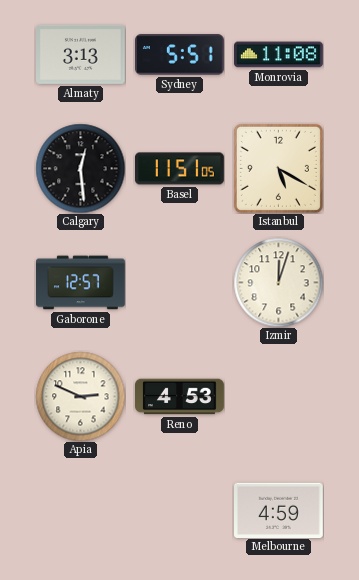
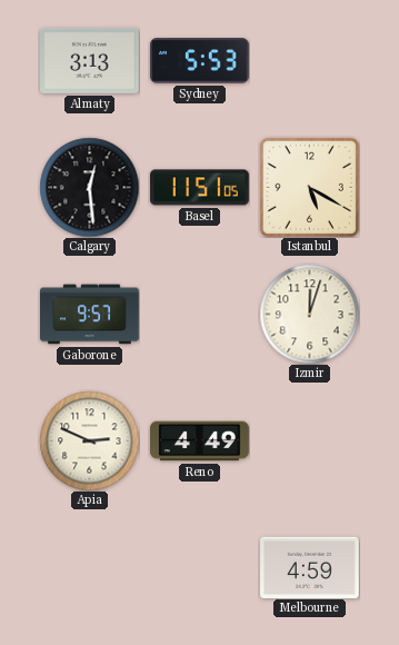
Sydney: 5:51 -> 5:53
Monrovia: 11:08 -> none
Gaborone: 12:57 -> 9:57
Reno: 4:53 -> 4:49
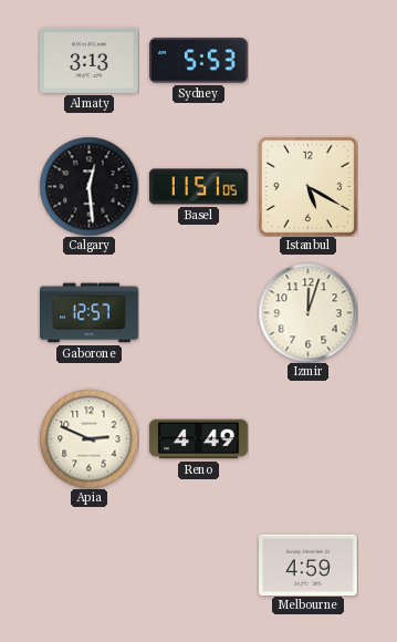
Gaborone: 9:57 -> 12:57
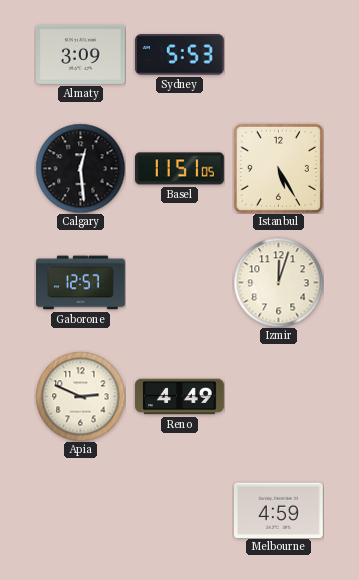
Almaty: 3:13 -> 3:09
Istanbul: 5:20 -> 5:25
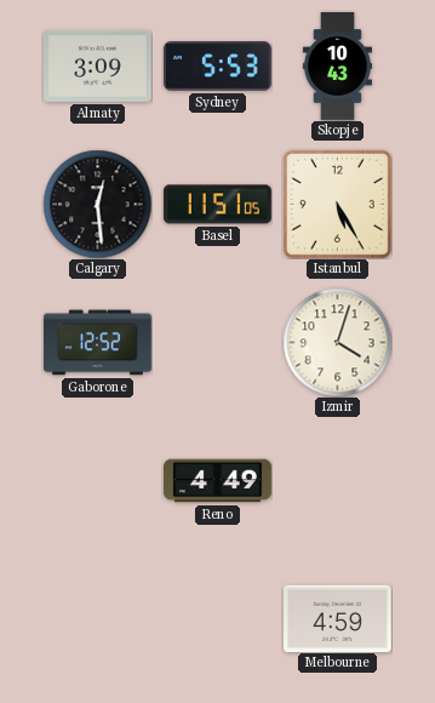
Skopje: none -> 10:43
Gaborone: 12:57 -> 12:52
Izmir: 12:03 -> 4:03
Apia: 2:49 -> none
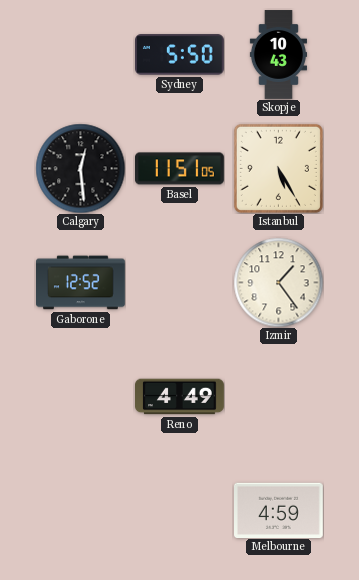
Almaty: 3:09 -> none
Sydney: 5:53 -> 5:50
Izmir: 4:03 -> 1:24
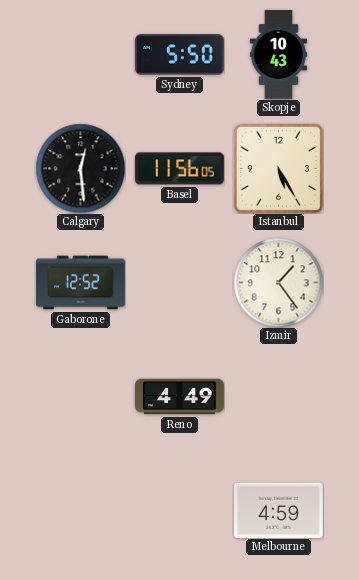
Basel: 11:51 -> 11:56
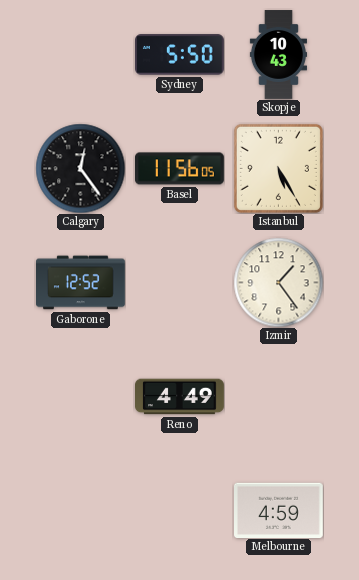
Calgary: 12:29 -> 12:24
